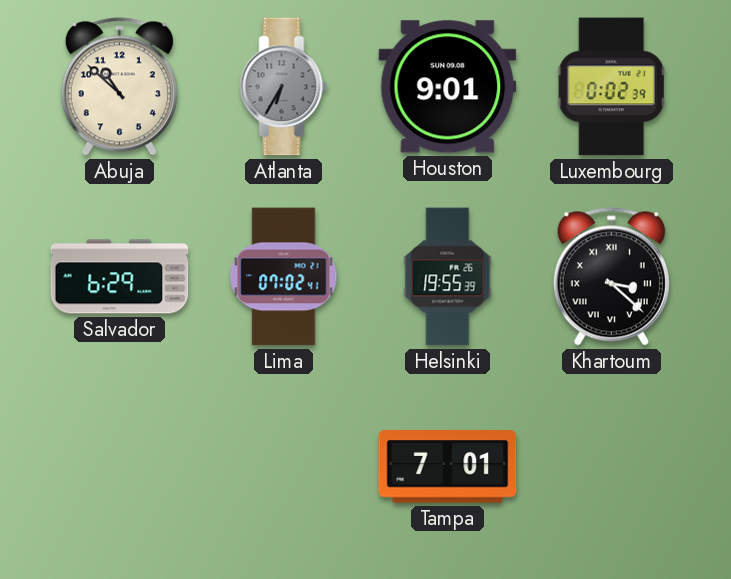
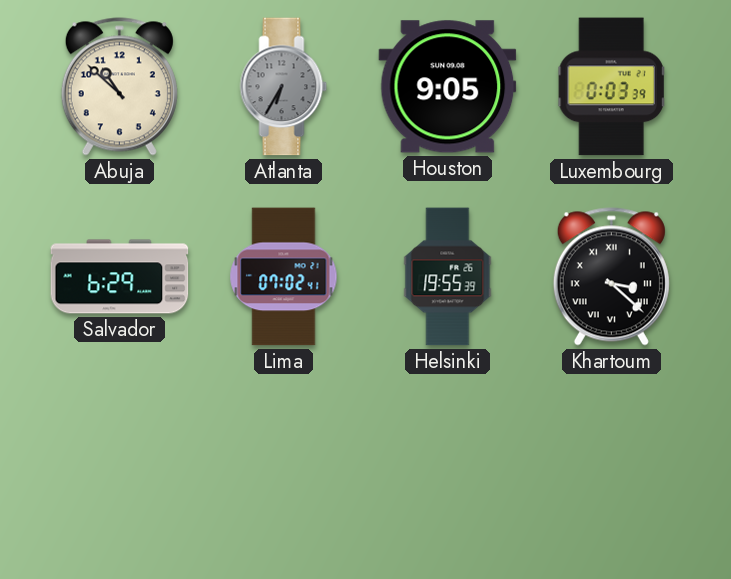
Houston: 9:01 -> 9:05
Luxembourg: 0:02 -> 0:03
Tampa: 7:01 -> none
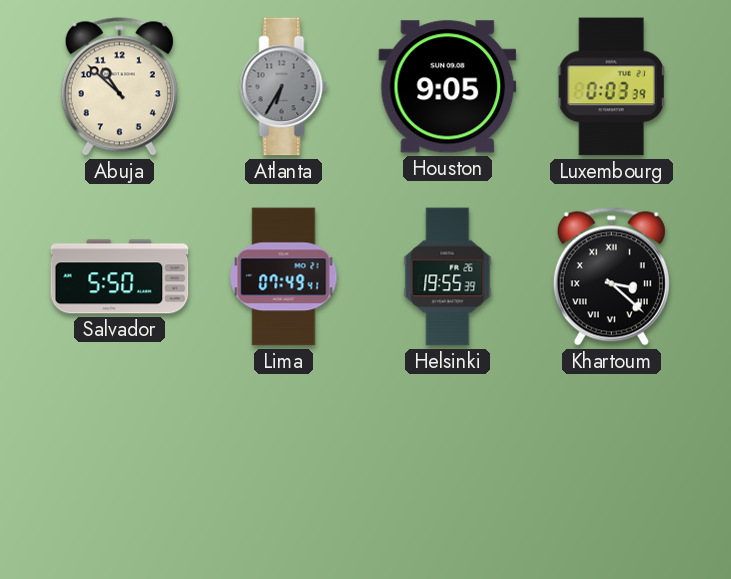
Salvador: 6:29 -> 5:50
Lima: 07:02 -> 07:49
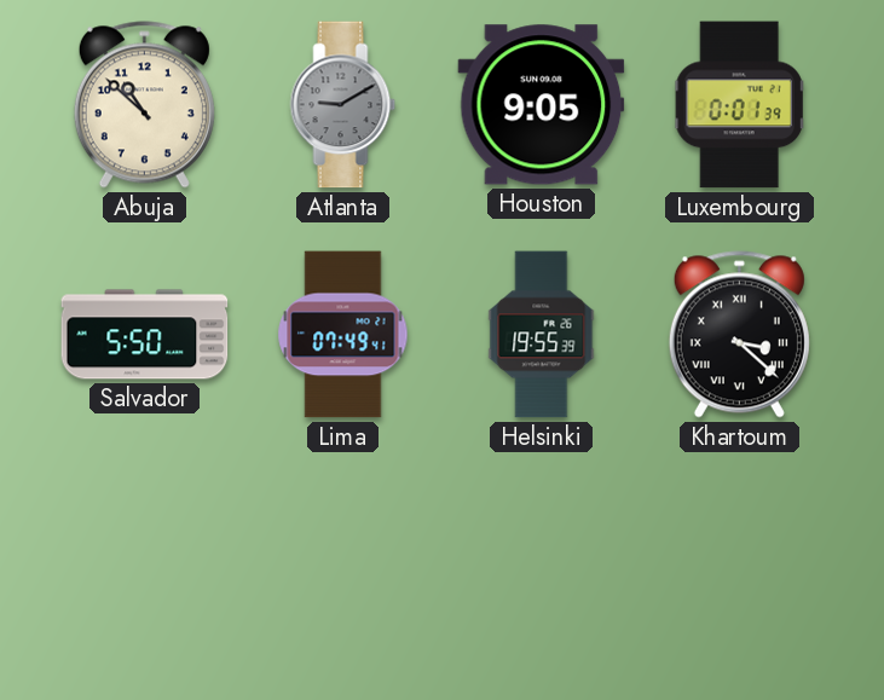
Atlanta: 6:35 -> 9:10
Luxembourg: 0:03 -> 0:01
